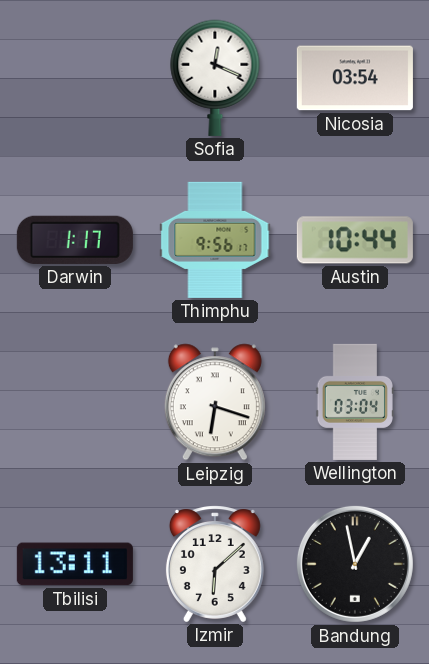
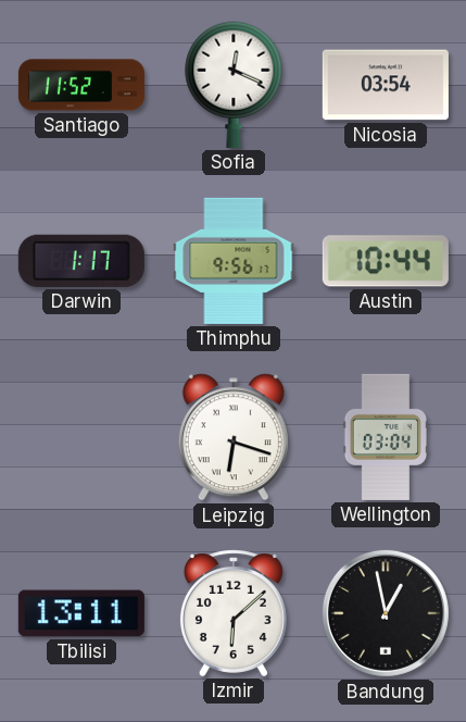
Santiago: none -> 11:52
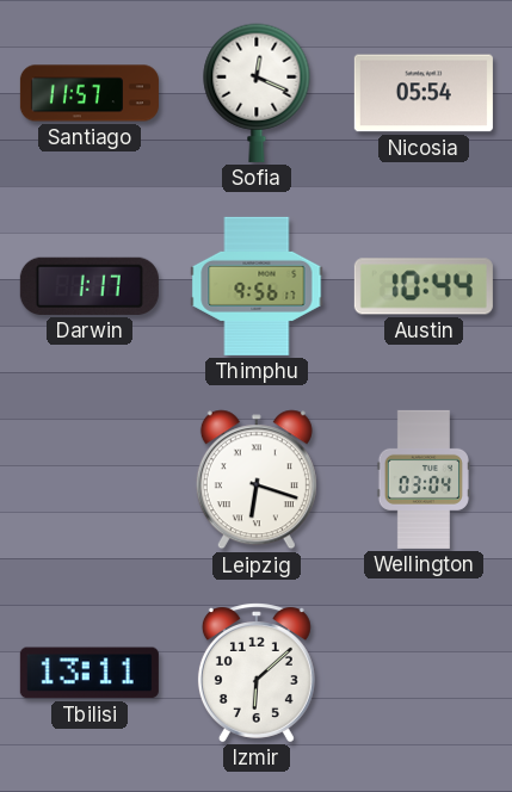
Santiago: 11:52 -> 11:57
Nicosia: 03:54 -> 05:54
Bandung: 12:58 -> none
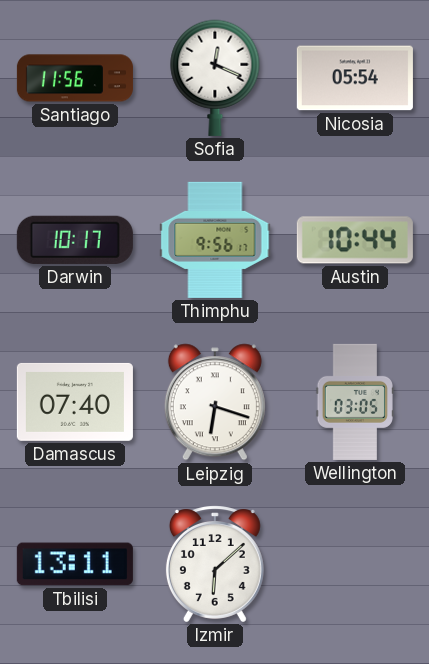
Santiago: 11:57 -> 11:56
Darwin: 1:17 -> 10:17
Damascus: none -> 07:40
Wellington: 03:04 -> 03:05
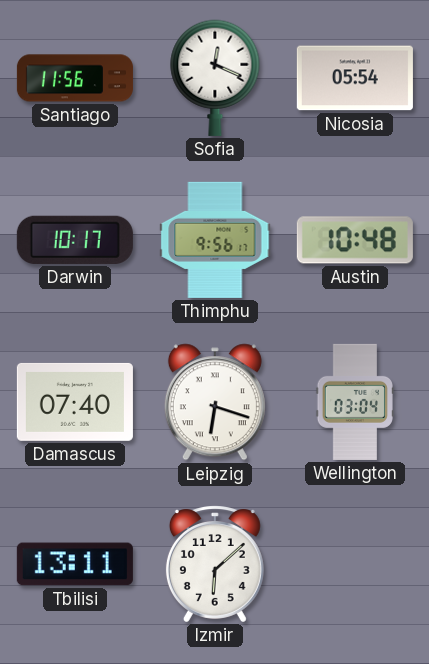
Austin: 10:44 -> 10:48
Wellington: 03:05 -> 03:04
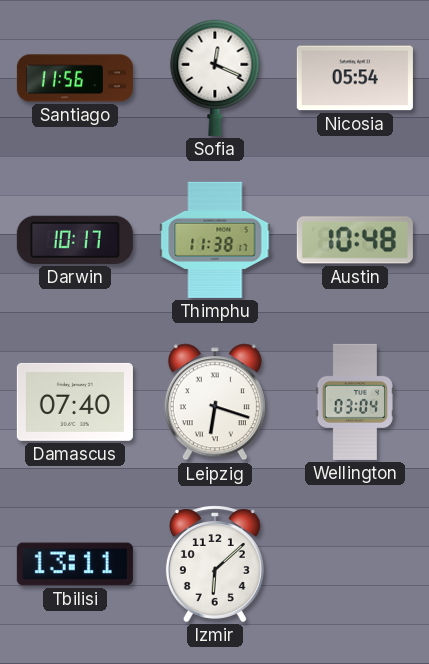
Thimphu: 9:56 -> 11:38
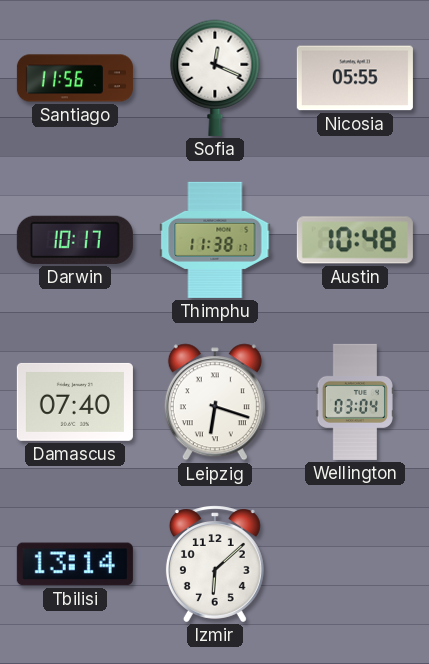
Nicosia: 05:54 -> 05:55
Tbilisi: 13:11 -> 13:14
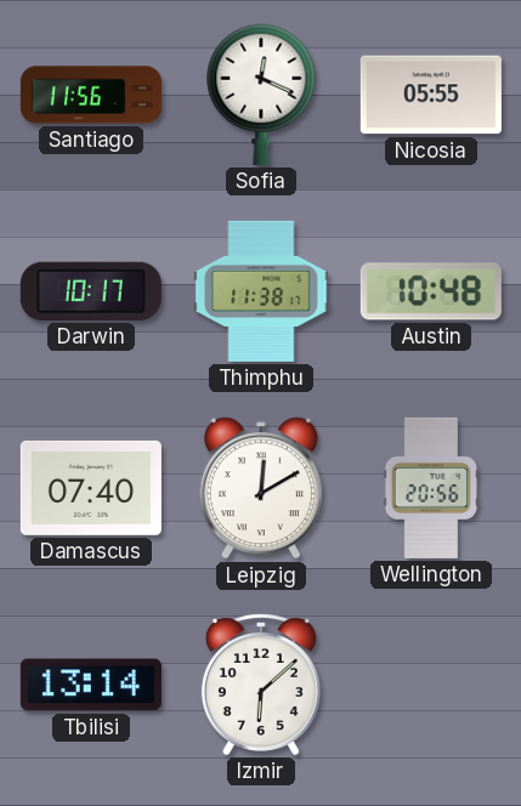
Leipzig: 6:18 -> 12:10
Wellington: 03:04 -> 20:56
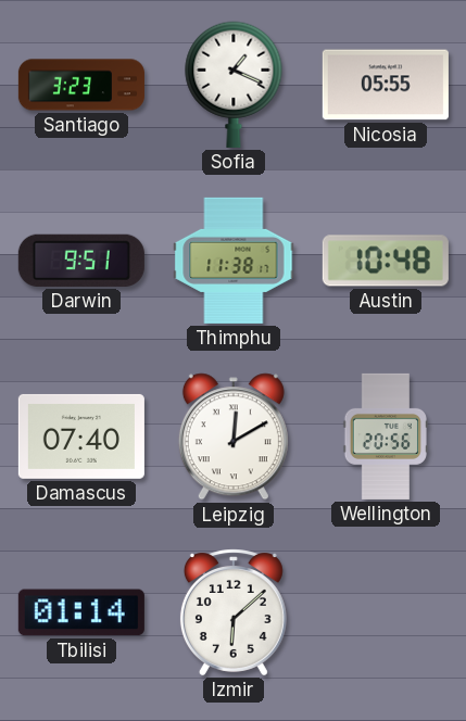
Santiago: 11:56 -> 3:23
Sofia: 12:19 -> 1:19
Darwin: 10:17 -> 9:51
Tbilisi: 13:14 -> 01:14
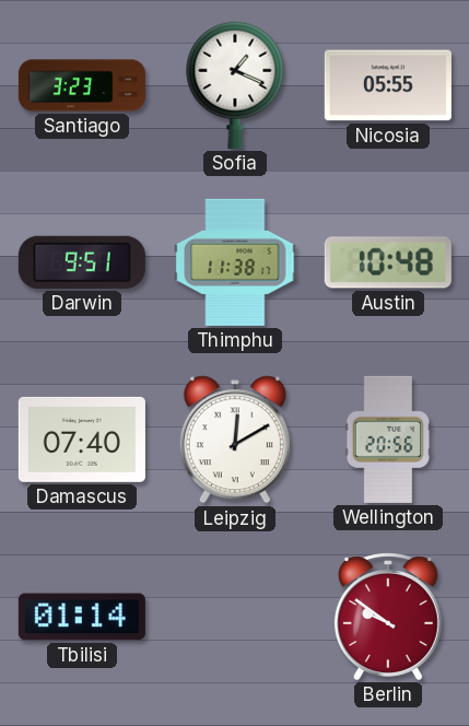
Izmir: 6:08 -> none
Berlin: none -> 9:51
